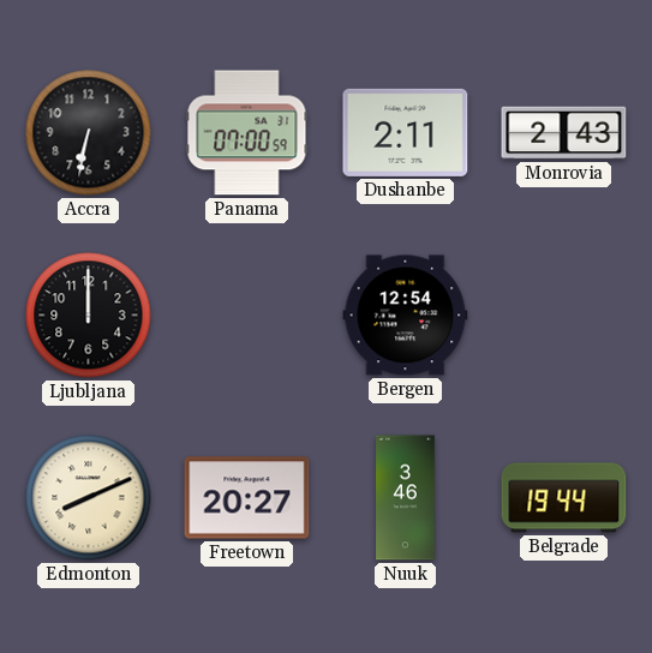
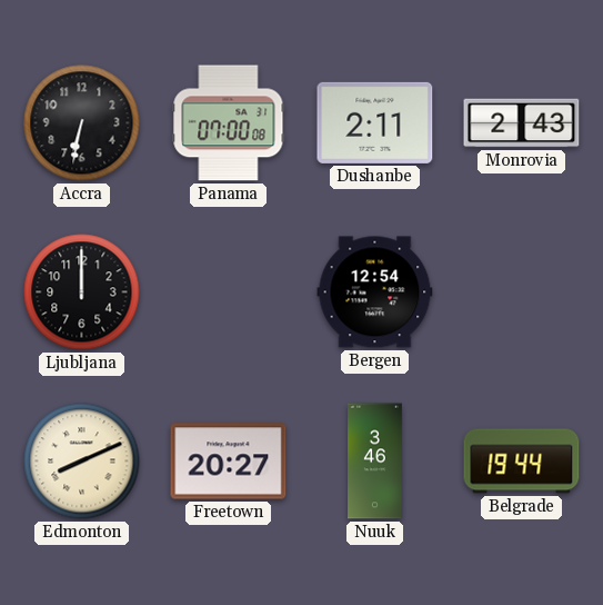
Panama: 07:00:59 -> 07:00:08
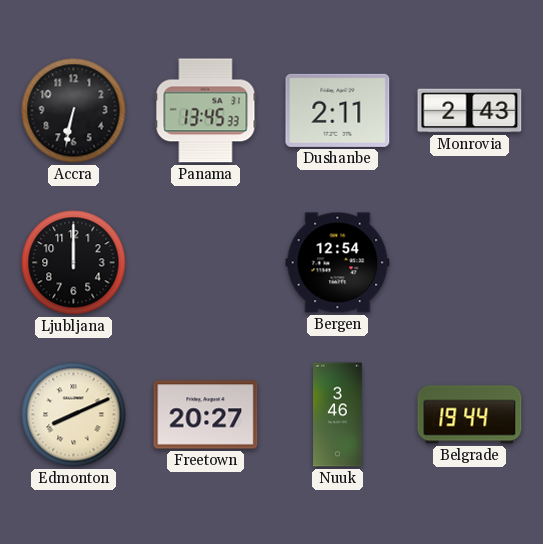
Panama: 07:00 -> 13:45
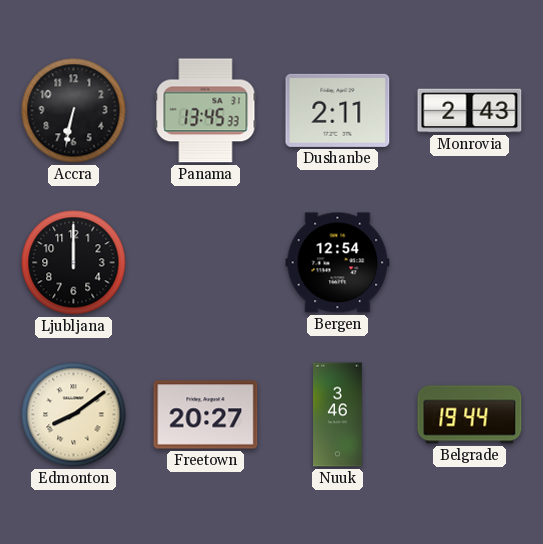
Edmonton: 8:11 -> 8:09
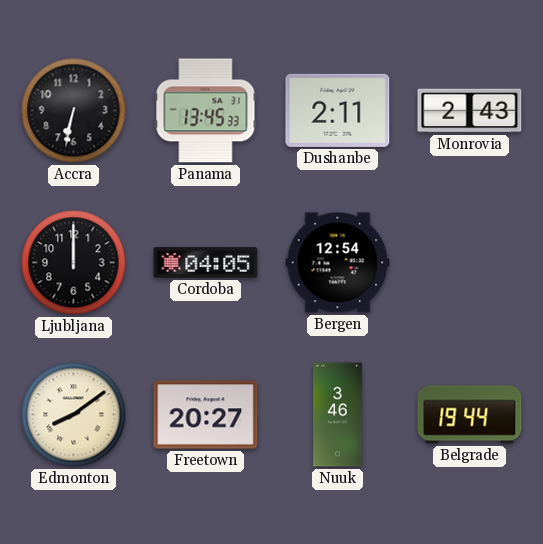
Cordoba: none -> 04:05
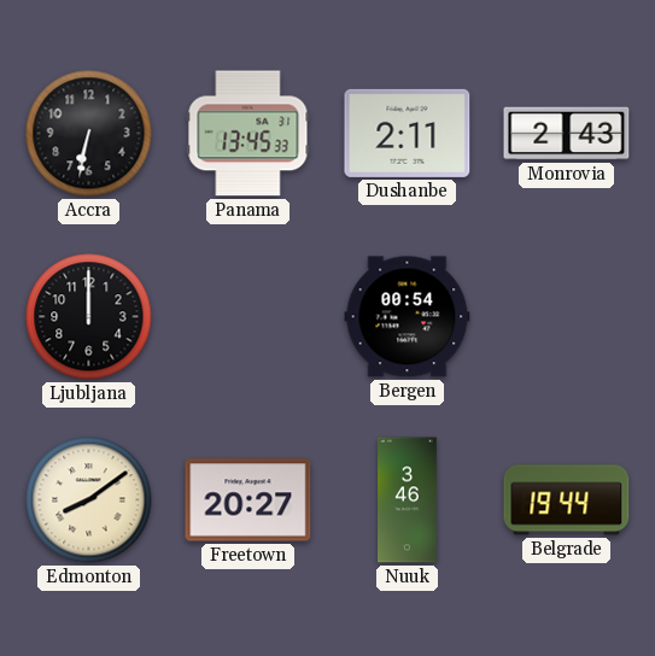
Cordoba: 04:05 -> none
Bergen: 12:54 -> 00:54
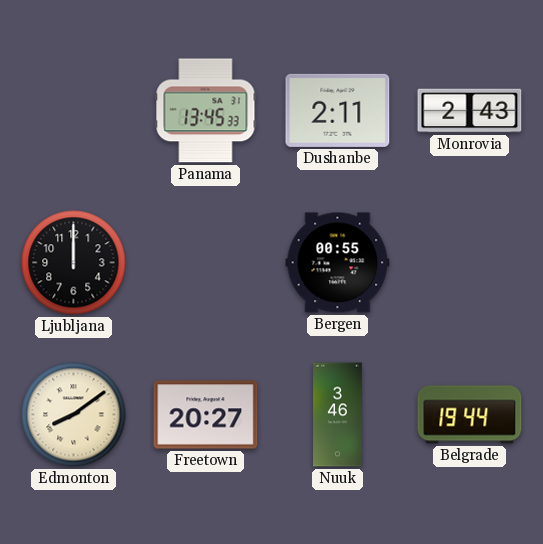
Accra: 6:32 -> none
Bergen: 00:54 -> 00:55
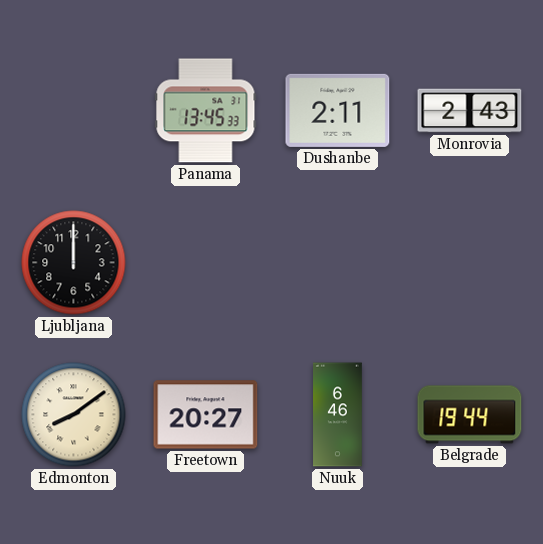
Bergen: 00:55 -> none
Nuuk: 3:46 -> 6:46
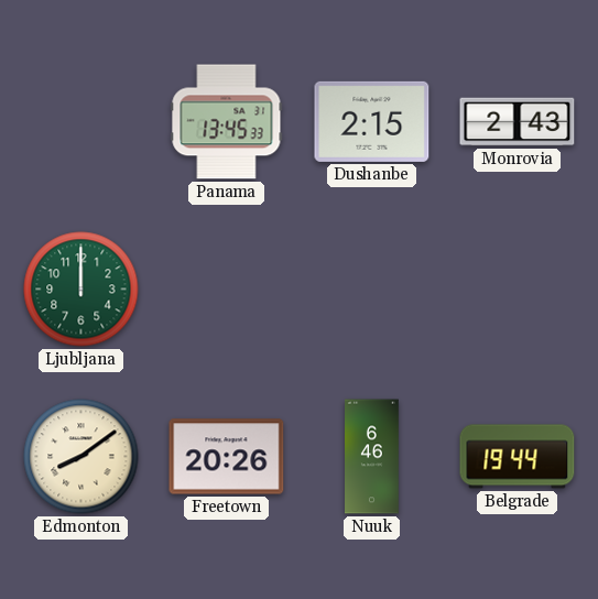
Dushanbe: 2:11 -> 2:15
Ljubljana dial: black -> green
Freetown: 20:27 -> 20:26
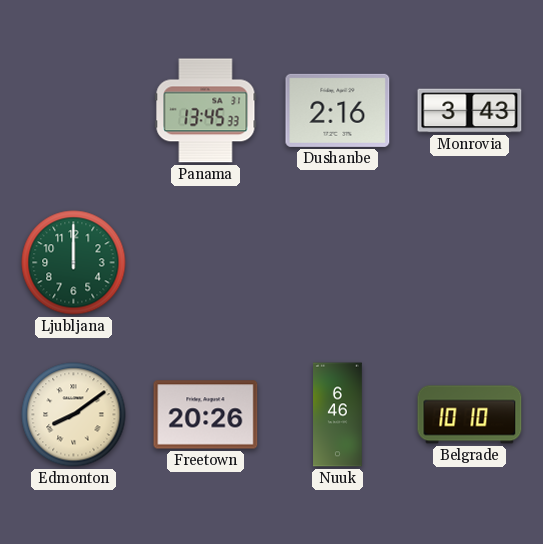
Dushanbe: 2:15 -> 2:16
Monrovia: 2:43 -> 3:43
Belgrade: 19:44 -> 10:10
